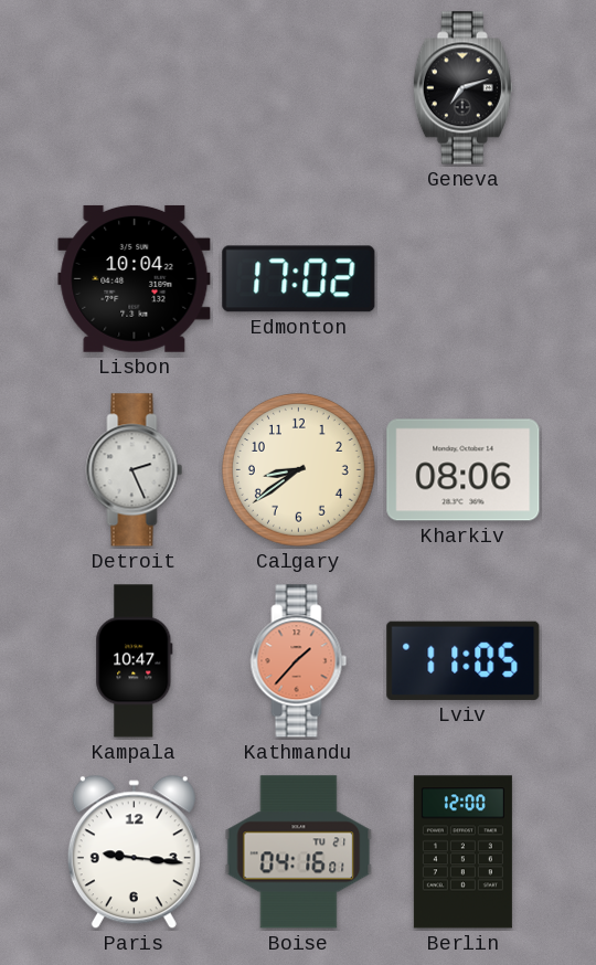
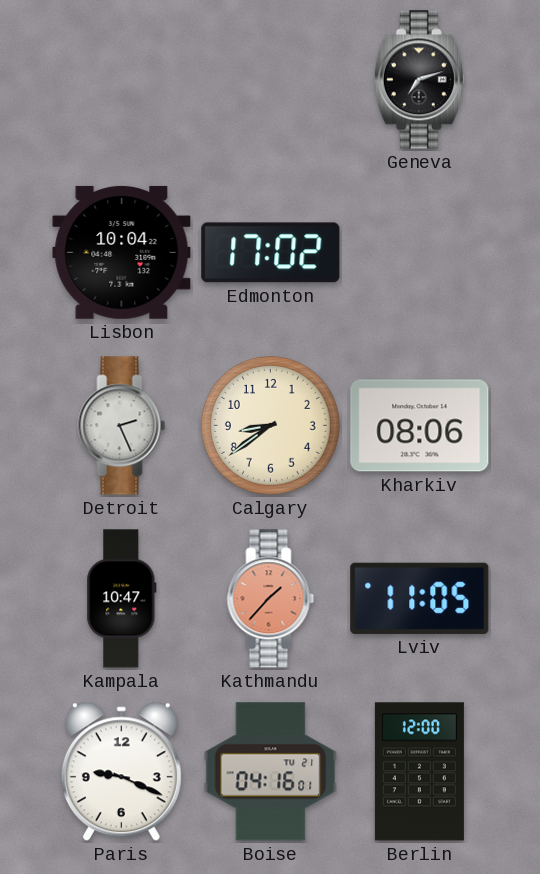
Paris: 9:16 -> 9:19
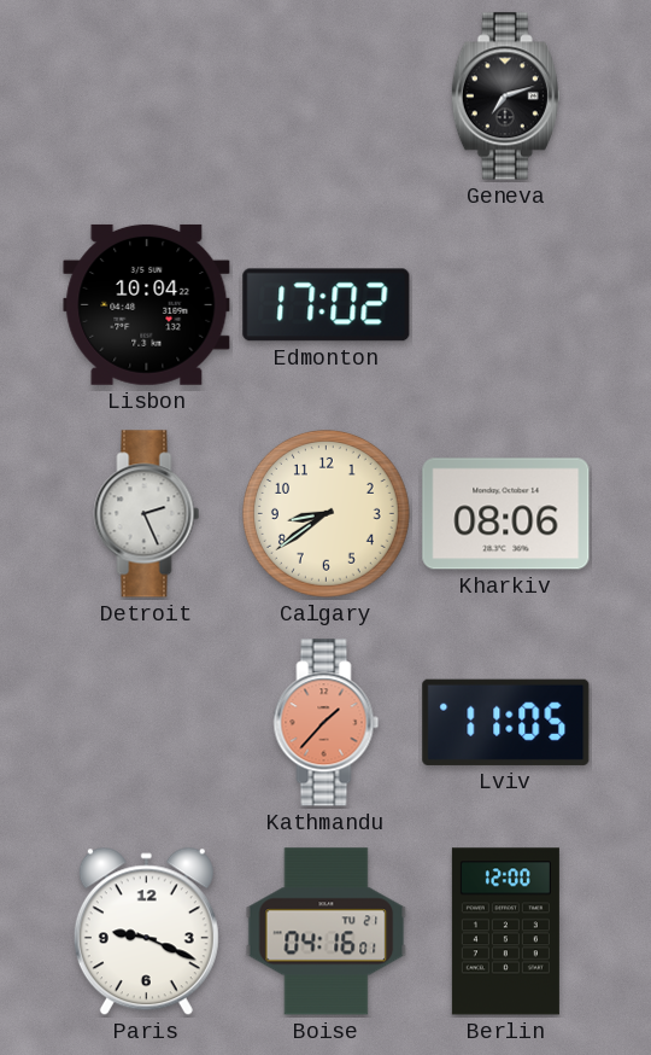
Kampala: 10:47 -> none
